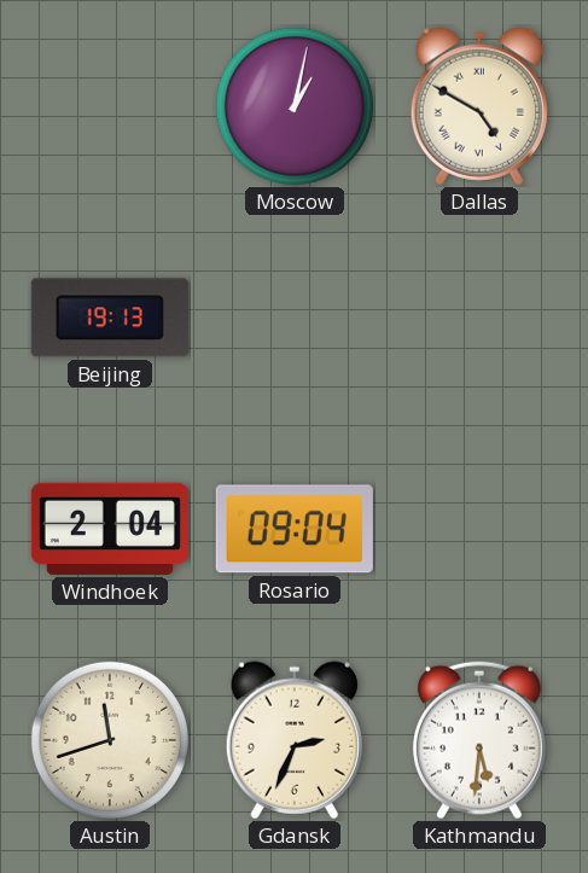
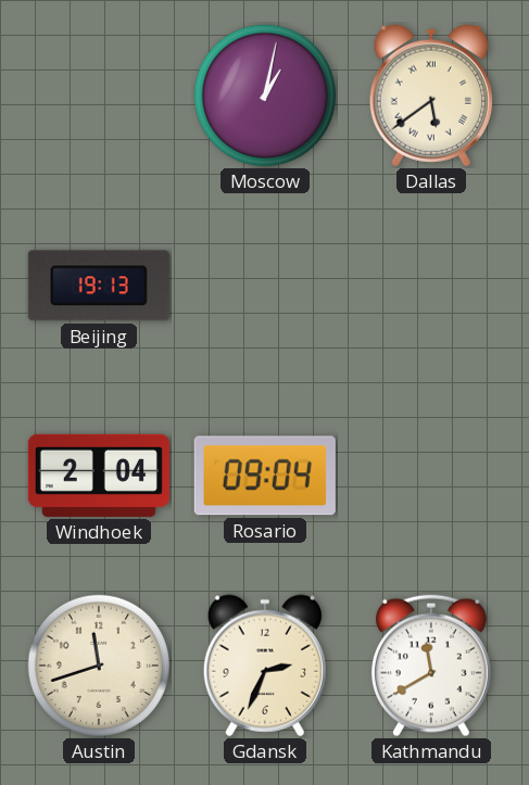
Dallas: 4:50 -> 5:39
Kathmandu: 5:31 -> 11:40
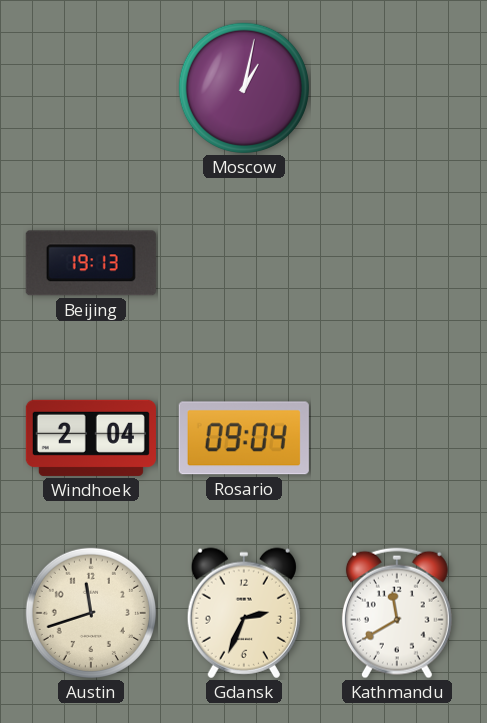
Dallas: 5:39 -> none
